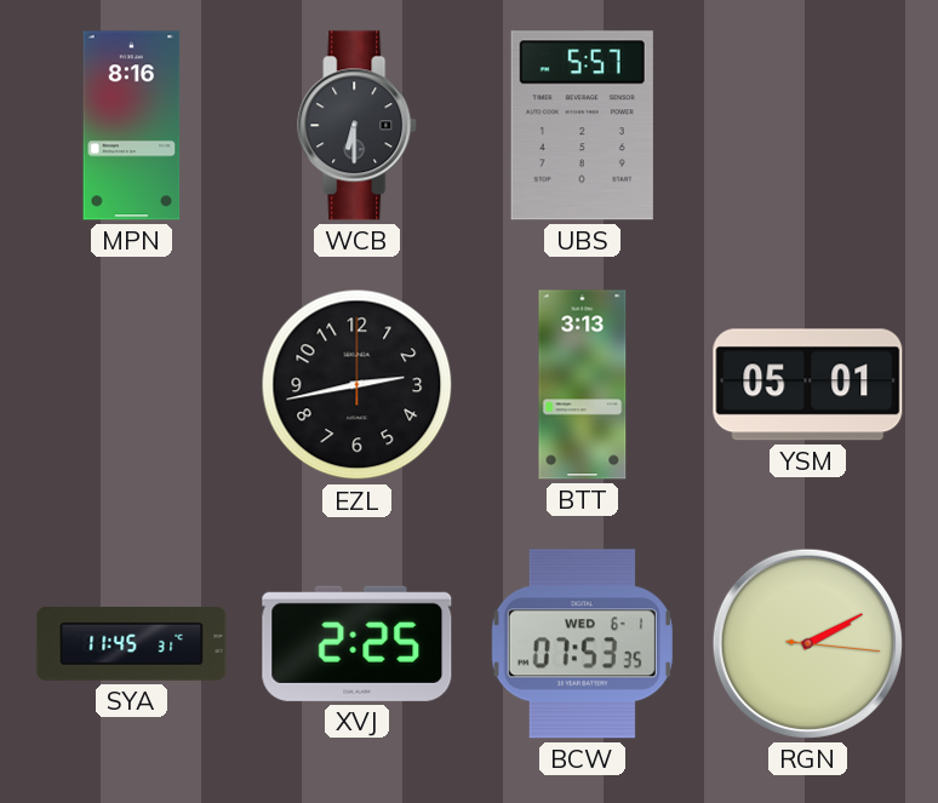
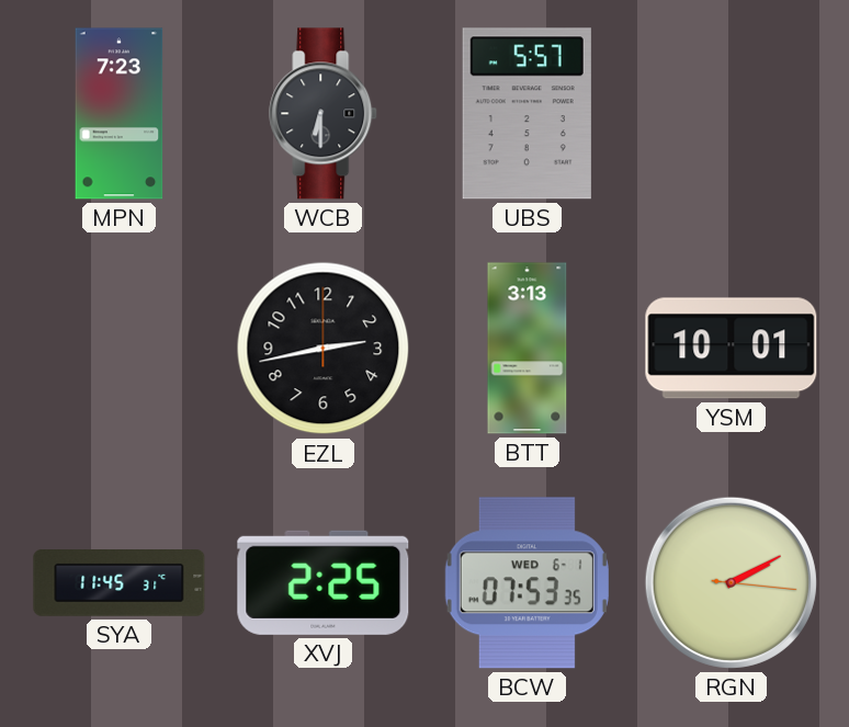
MPN: 8:16 -> 7:23
YSM: 05:01 -> 10:01
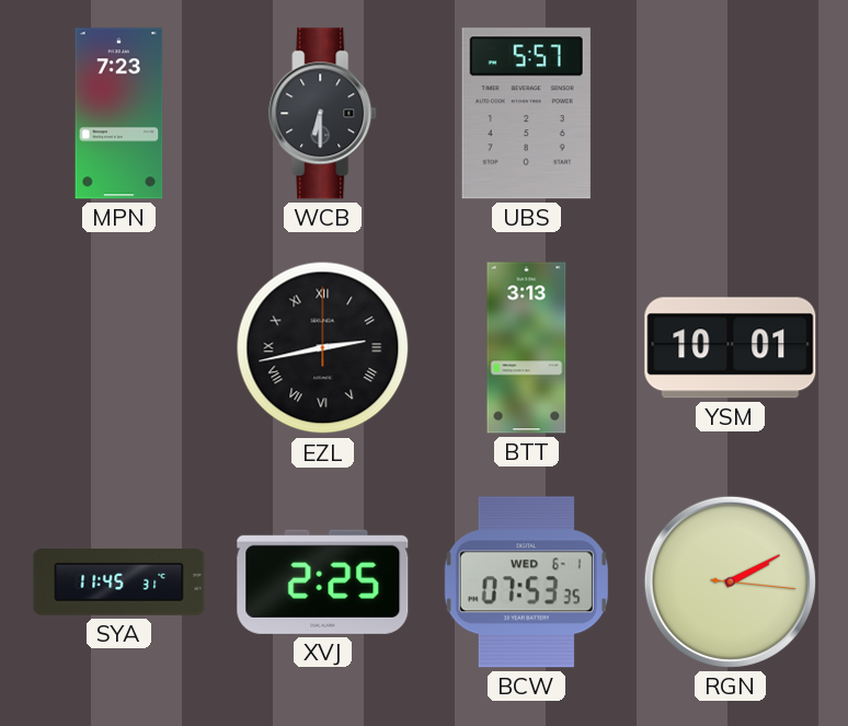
EZL numerals: Arabic -> Roman
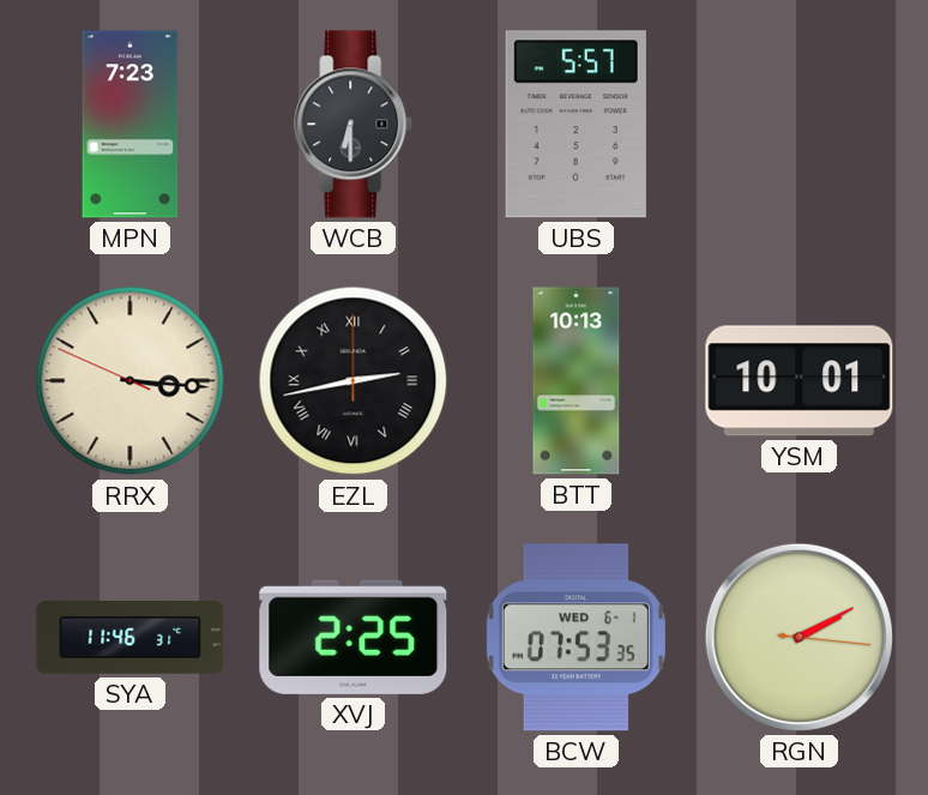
RRX: none -> 3:15
BTT: 3:13 -> 10:13
SYA: 11:45 -> 11:46
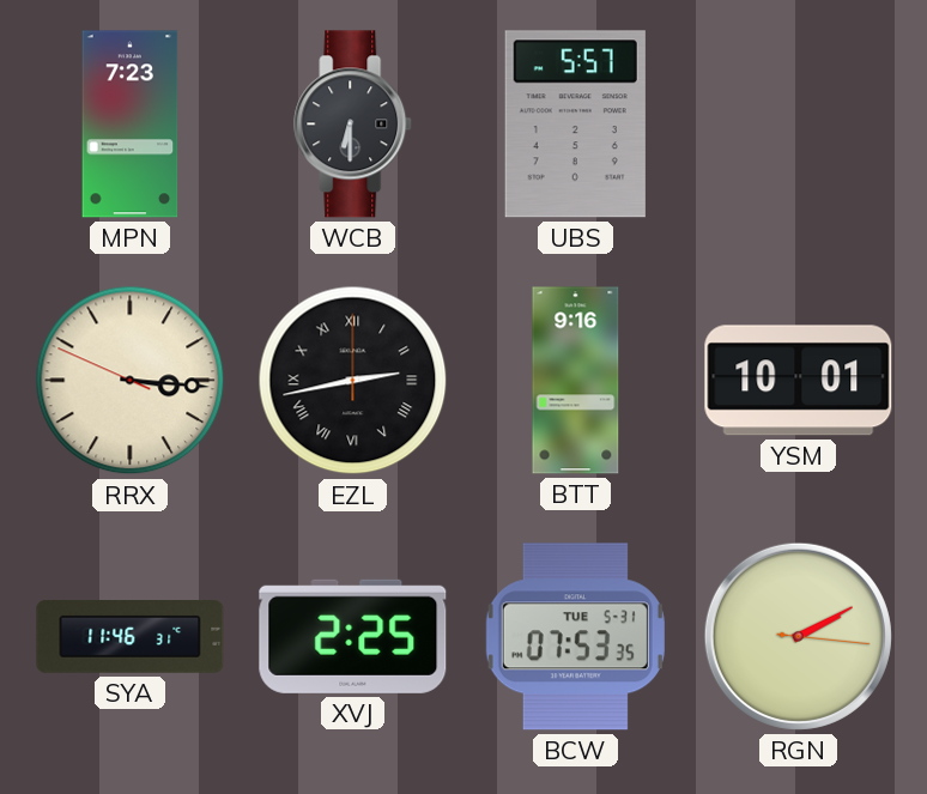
BTT: 10:13 -> 9:16
BCW date: WED 6-1 -> TUE 5-31
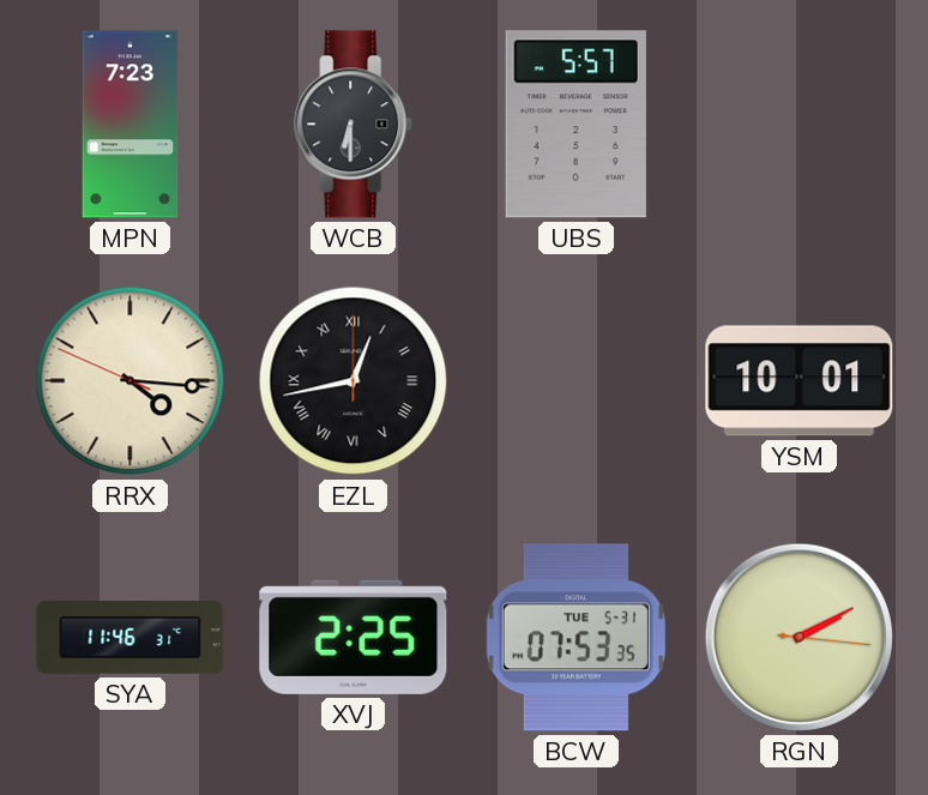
RRX: 3:15 -> 4:15
EZL: 2:43 -> 12:43
BTT: 9:16 -> none
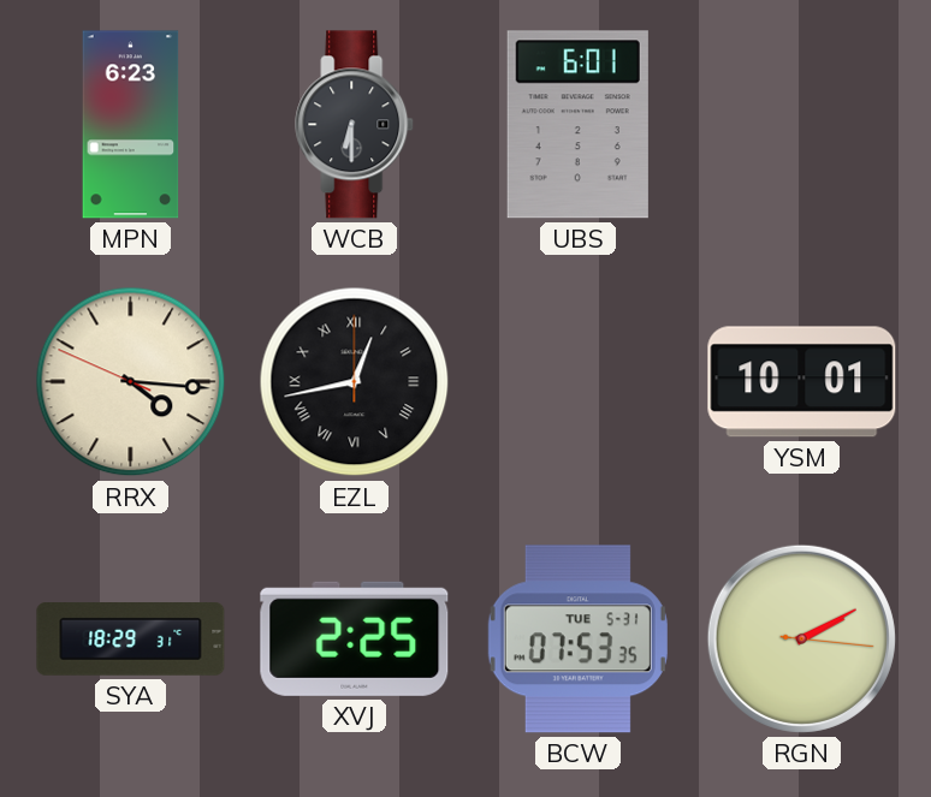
MPN: 7:23 -> 6:23
UBS: 5:57 -> 6:01
SYA: 11:46 -> 18:29
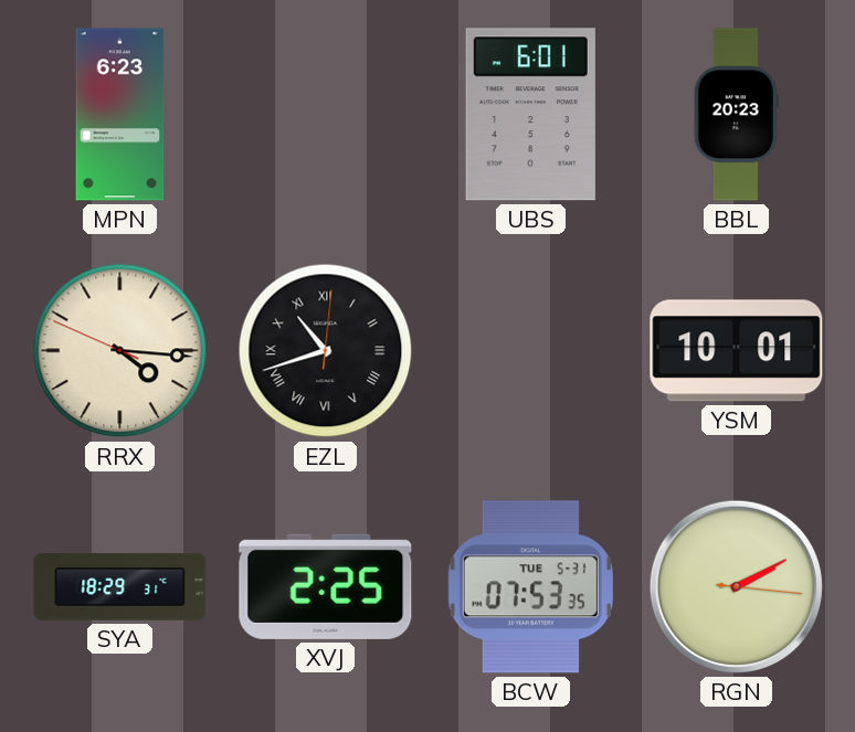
WCB: 6:30 -> none
BBL: none -> 20:23
EZL: 12:43 -> 10:42
